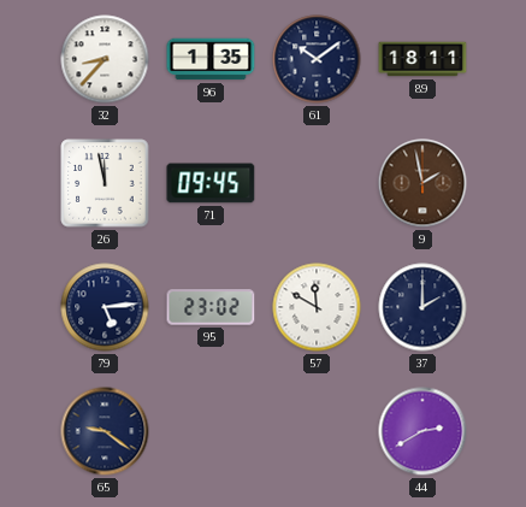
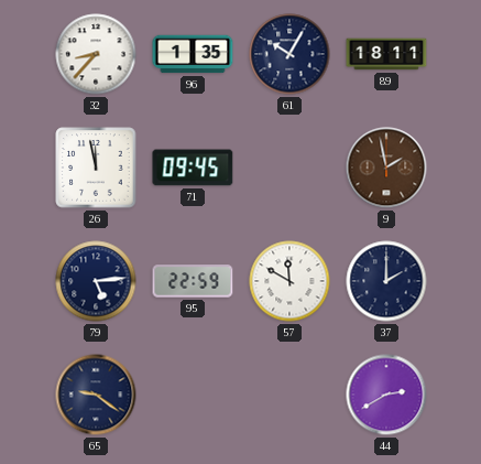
61: 10:09 -> 10:05
95: 23:02 -> 22:59
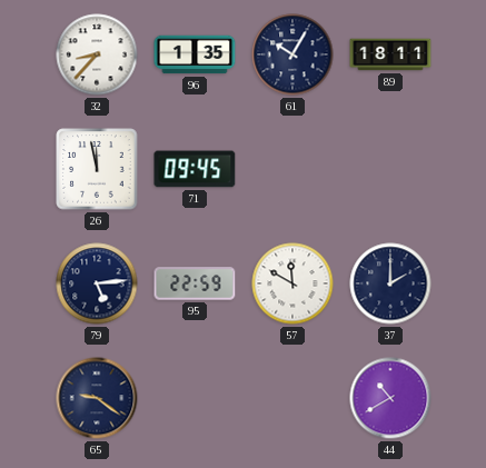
9: 1:58 -> none
44: 2:40 -> 10:40
